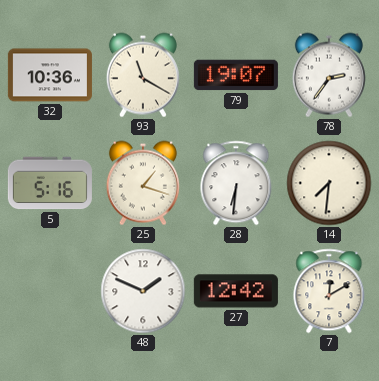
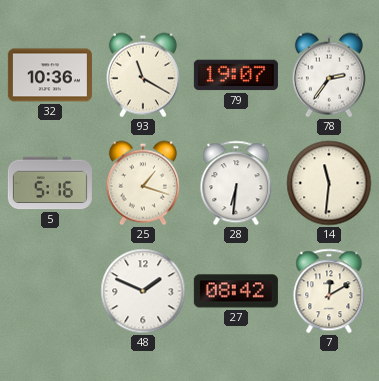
14: 7:31 -> 11:31
27: 12:42 -> 08:42
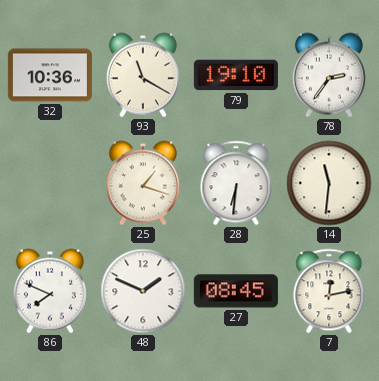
79: 19:07 -> 19:10
5: 5:16 -> none
86: none -> 7:49
27: 08:42 -> 08:45
7: 12:10 -> 12:13
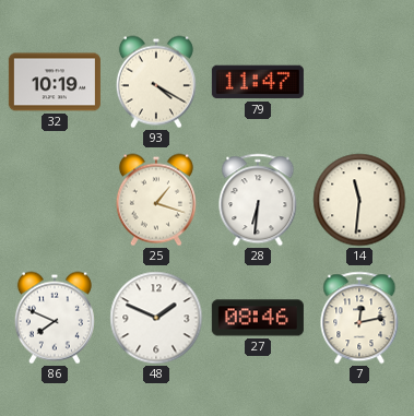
32: 10:36 -> 10:19
93: 11:20 -> 4:20
79: 19:10 -> 11:47
78: 2:36 -> none
27: 08:45 -> 08:46
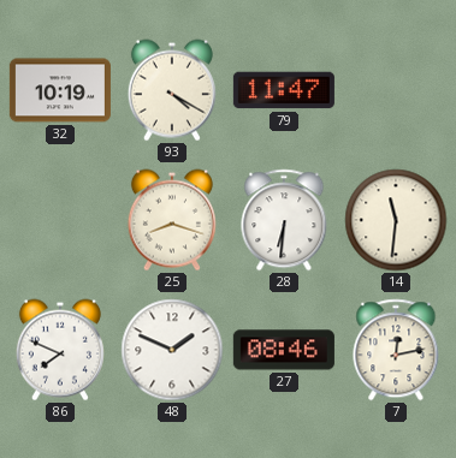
25: 1:18 -> 8:18
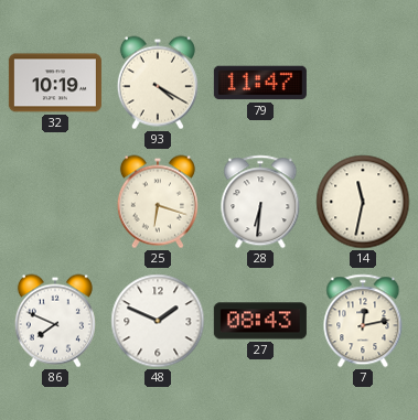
25: 8:18 -> 6:18
14: 11:31 -> 11:32
27: 08:46 -> 08:43
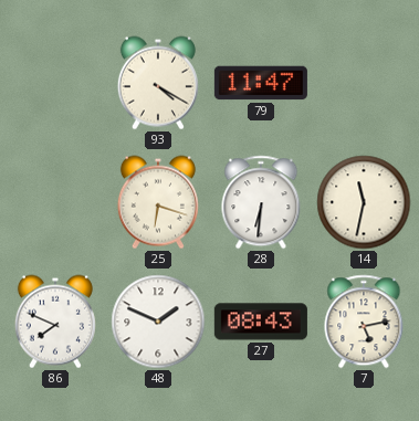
32: 10:19 -> none
7: 12:13 -> 5:13
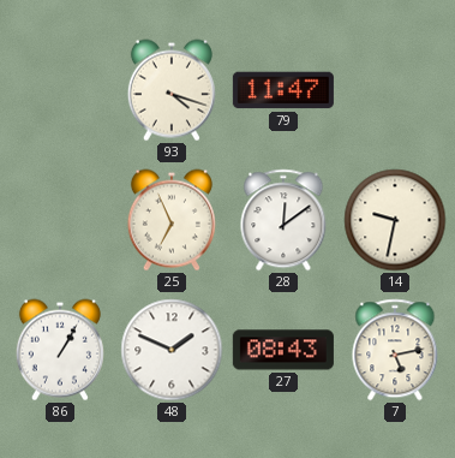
93: 4:20 -> 4:18
25: 6:18 -> 6:56
28: 6:31 -> 12:09
14: 11:32 -> 9:32
86: 7:49 -> 1:05
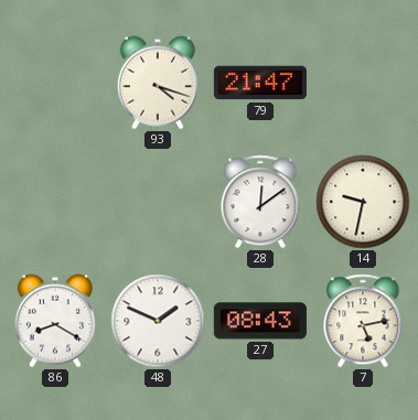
79: 11:47 -> 21:47
25: 6:56 -> none
86: 1:05 -> 8:20
